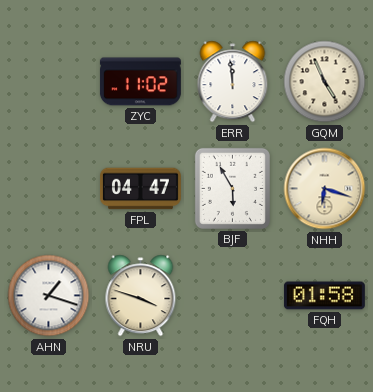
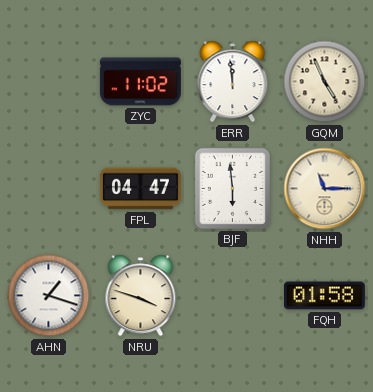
BJF: 5:55 -> 5:59
NHH: 6:18 -> 11:15
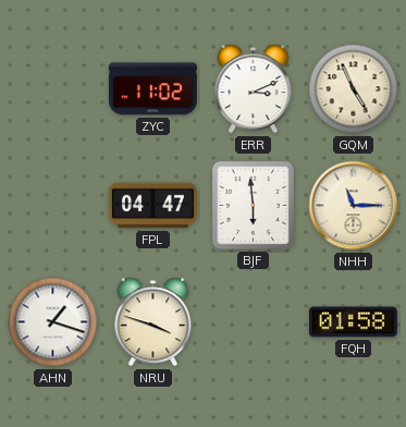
ERR: 11:59 -> 3:11
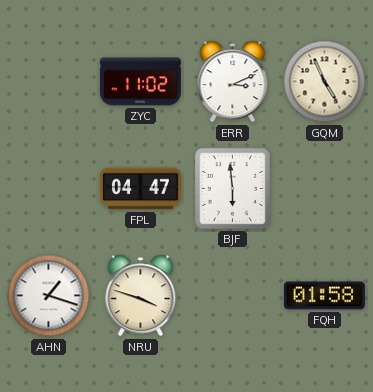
NHH: 11:15 -> none
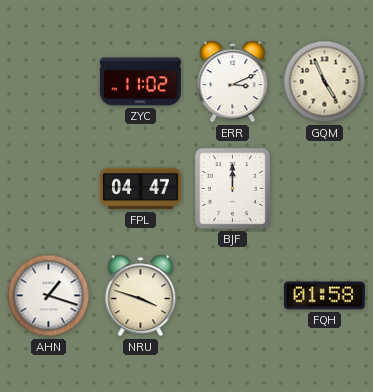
BJF: 5:59 -> 12:00
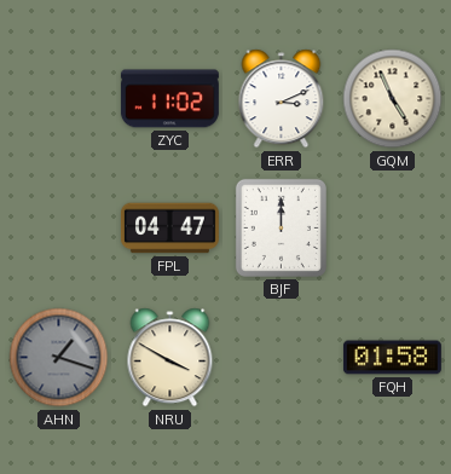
AHN dial: white -> grey
NRU: 3:48 -> 3:50
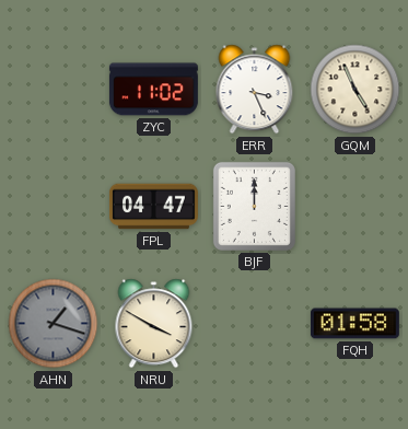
ERR: 3:11 -> 3:26
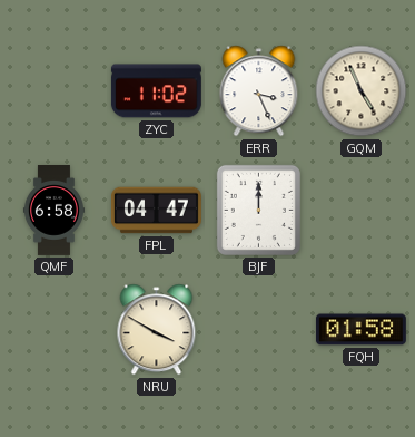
QMF: none -> 6:58
AHN: 1:18 -> none
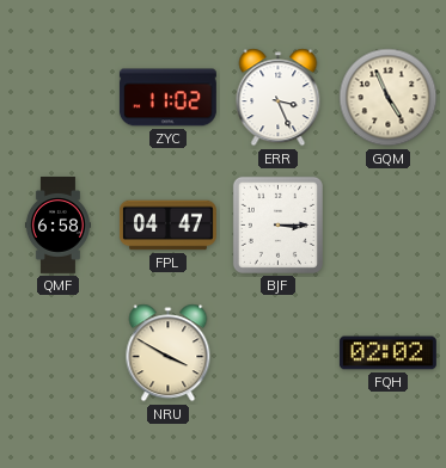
BJF: 12:00 -> 3:15
FQH: 01:58 -> 02:02
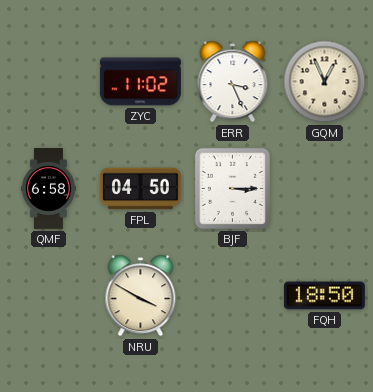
GQM: 4:56 -> 12:56
FPL: 04:47 -> 04:50
FQH: 02:02 -> 18:50
